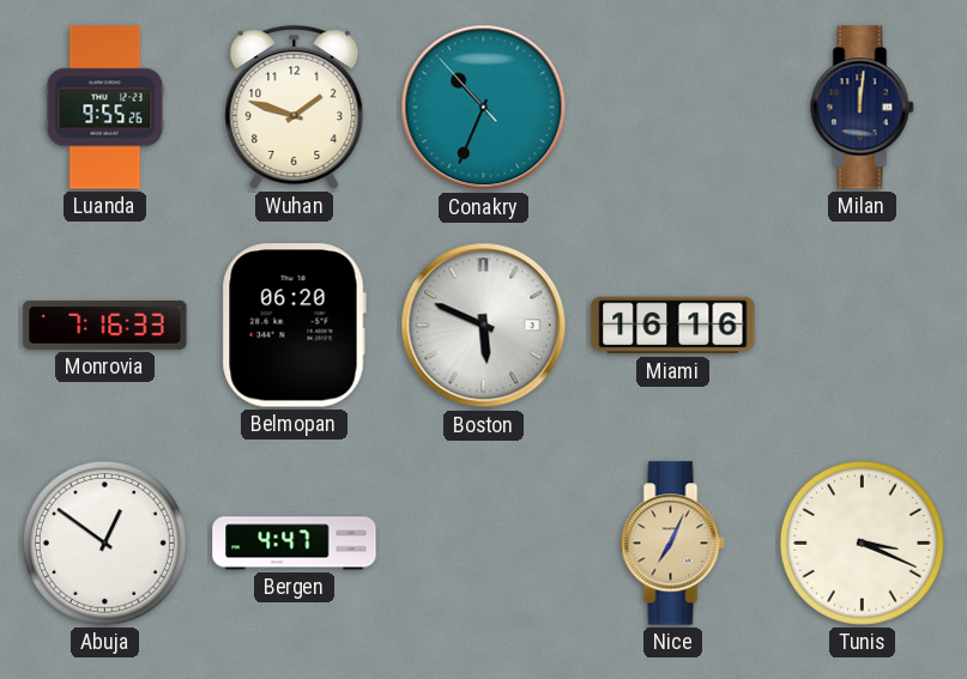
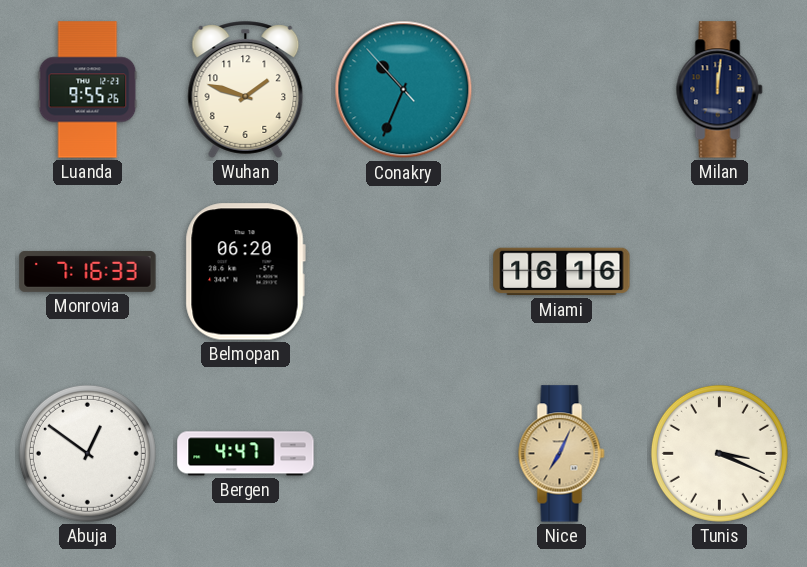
Boston: 5:49 -> none
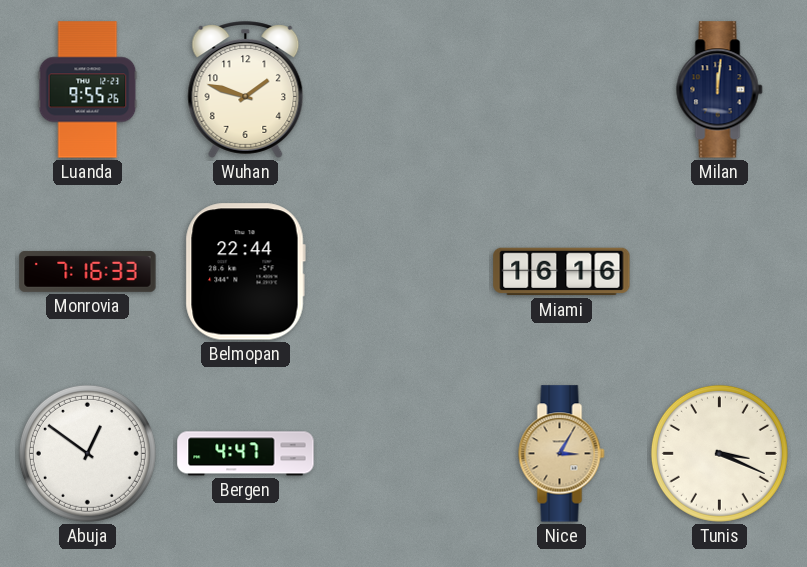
Conakry: 10:33 -> none
Belmopan: 06:20 -> 22:44
Nice: 7:04 -> 3:05
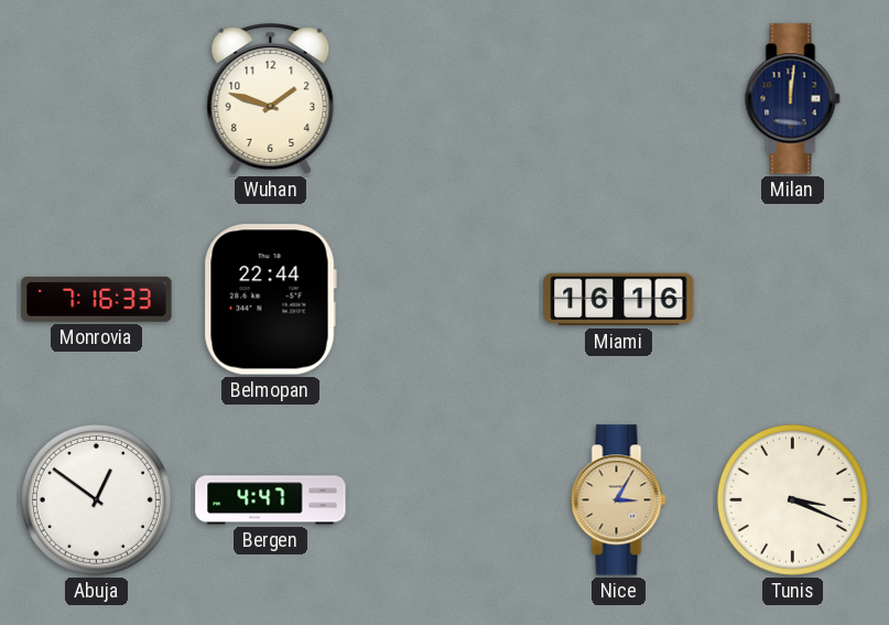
Luanda: 9:55 -> none
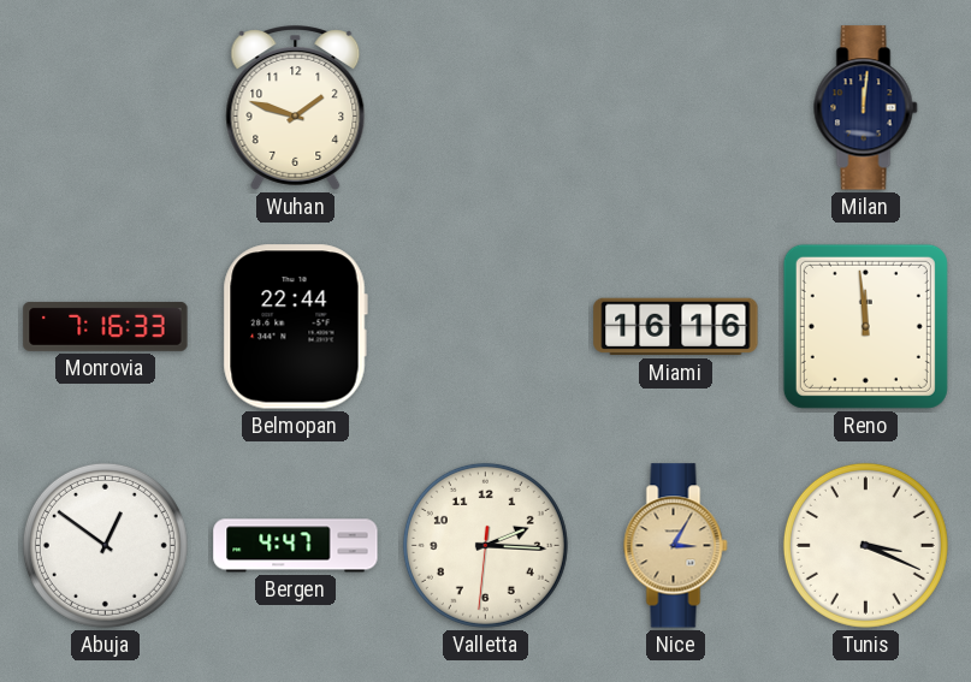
Reno: none -> 11:59
Valletta: none -> 2:15
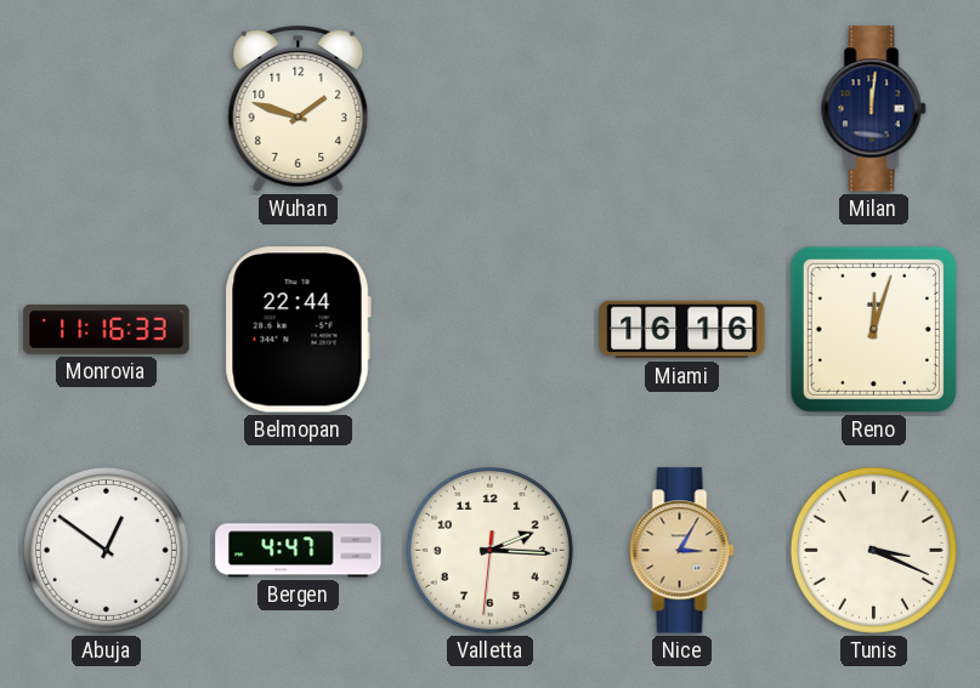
Monrovia: 7:16 -> 11:16
Reno: 11:59 -> 12:03
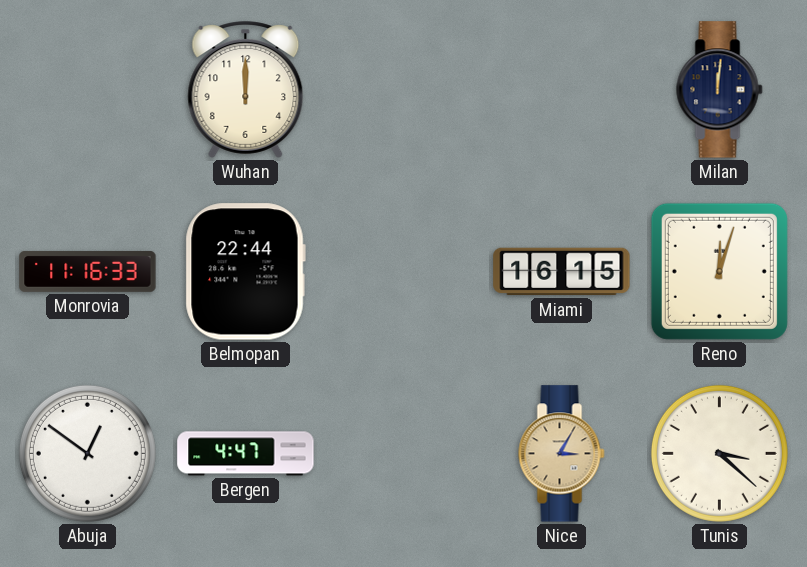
Wuhan: 1:48 -> 12:00
Miami: 16:16 -> 16:15
Valletta: 2:15 -> none
Tunis: 3:19 -> 3:22
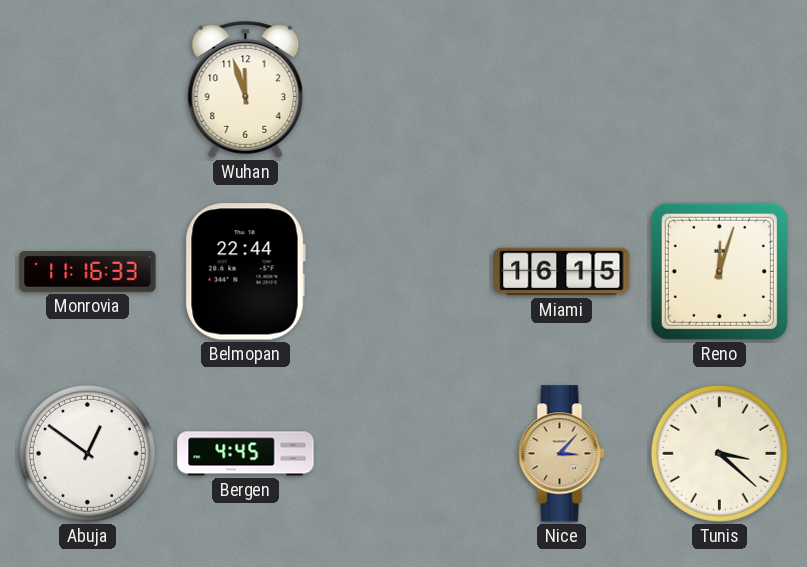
Wuhan: 12:00 -> 11:57
Milan: 12:01 -> none
Bergen: 4:47 -> 4:45
Nice: 3:05 -> 3:07
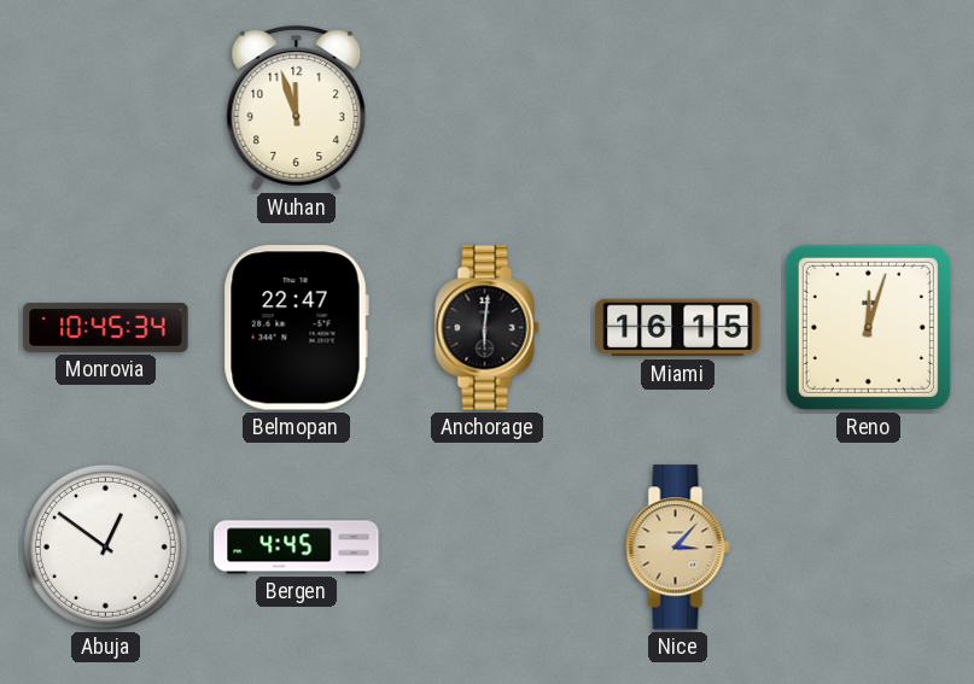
Monrovia: 11:16 -> 10:45
Belmopan: 22:44 -> 22:47
Anchorage: none -> 6:01
Tunis: 3:22 -> none
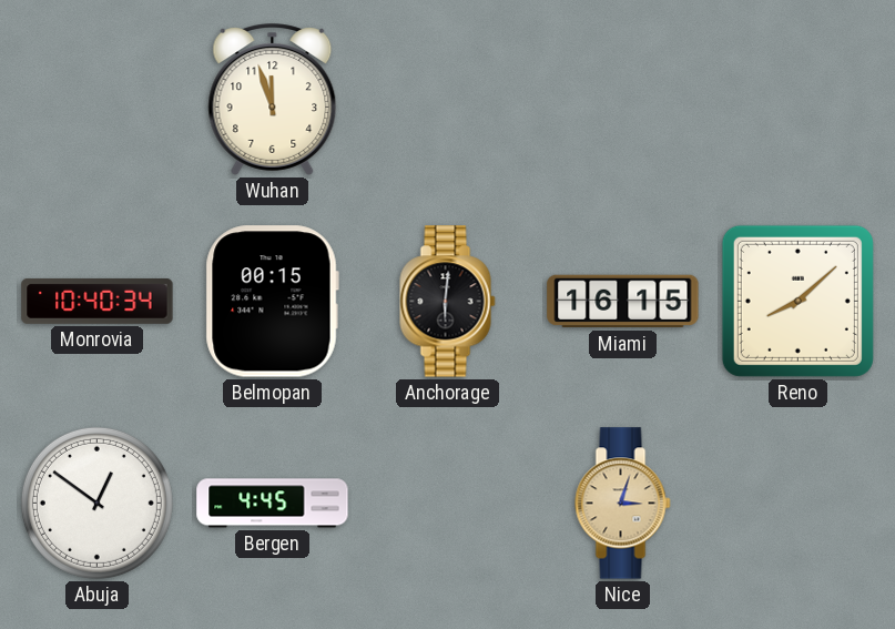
Monrovia: 10:45 -> 10:40
Belmopan: 22:47 -> 00:15
Reno: 12:03 -> 8:08
Nice: 3:07 -> 3:03
